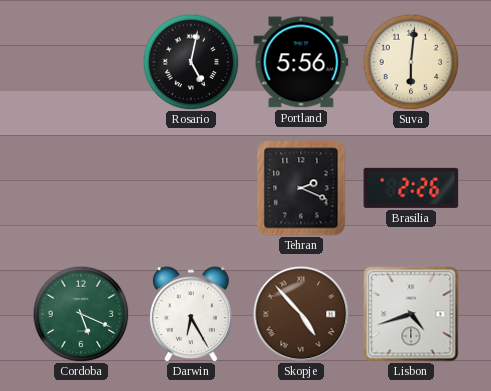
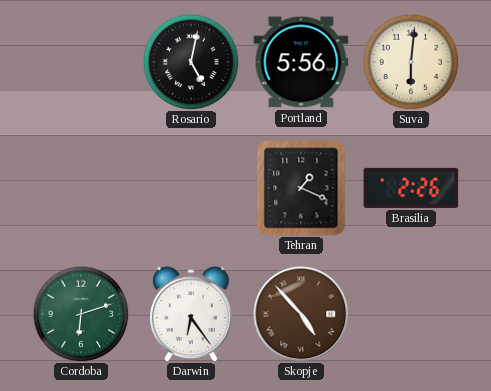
Tehran: 2:19 -> 1:19
Cordoba: 5:19 -> 6:12
Darwin: 6:25 -> 6:24
Lisbon: 4:42 -> none
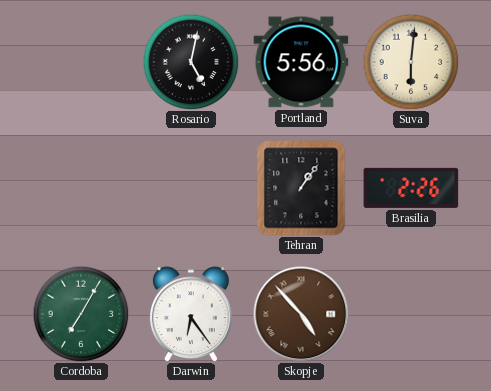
Tehran: 1:19 -> 1:06
Cordoba: 6:12 -> 7:05
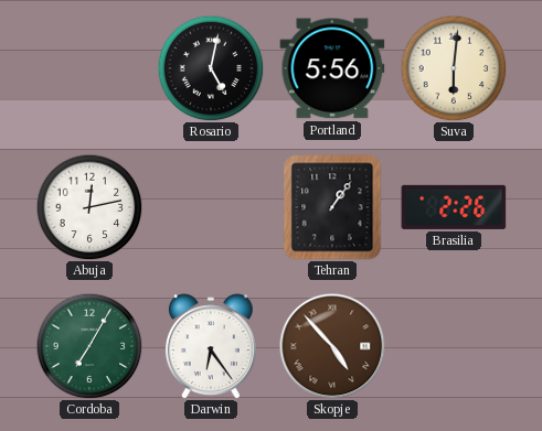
Abuja: none -> 12:13
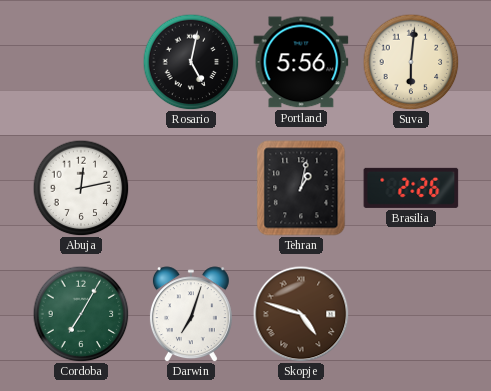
Tehran: 1:06 -> 1:02
Darwin: 6:24 -> 7:03
Skopje: 4:53 -> 4:48
